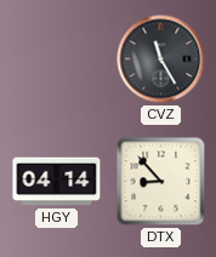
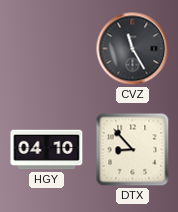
HGY: 04:14 -> 04:10
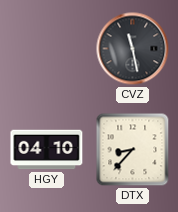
CVZ: 11:25 -> 11:28
DTX: 8:53 -> 8:37
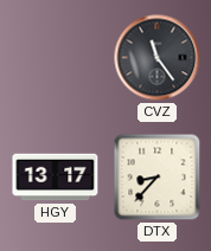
CVZ: 11:28 -> 11:24
HGY: 04:10 -> 13:17
